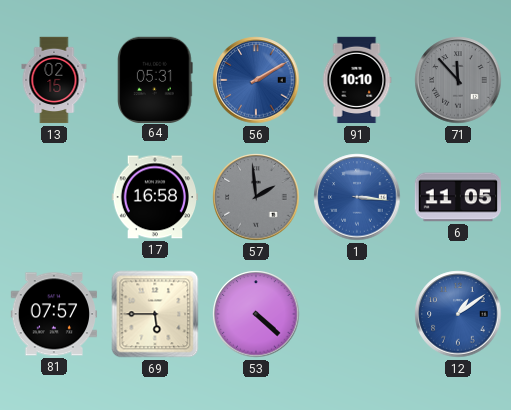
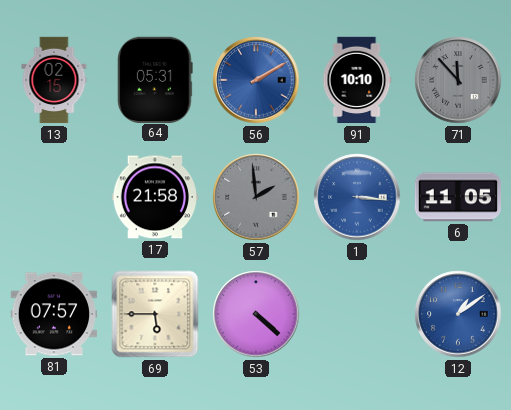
17: 16:58 -> 21:58
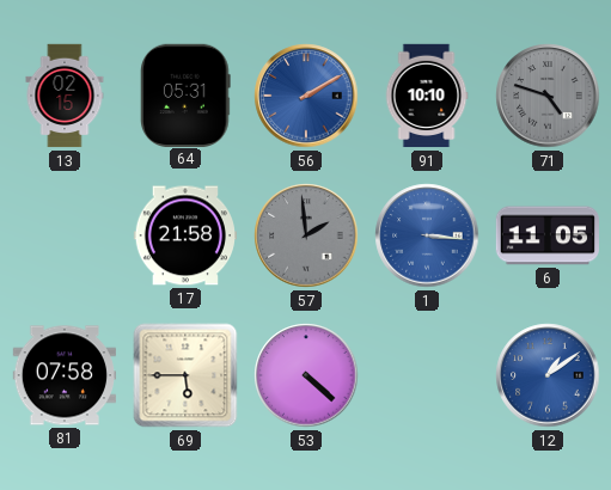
71: 11:53 -> 4:48
81: 07:57 -> 07:58
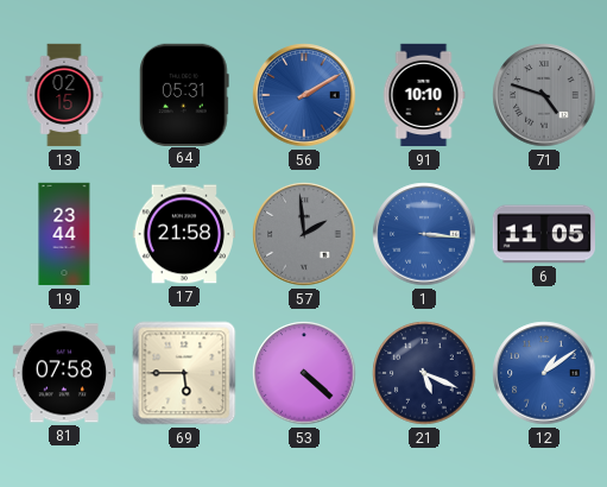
19: none -> 23:44
21: none -> 5:19
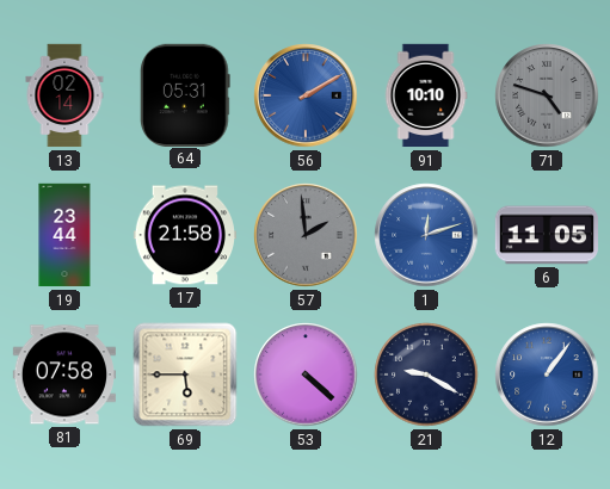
13: 02:15 -> 02:14
1: 3:16 -> 12:12
21: 5:19 -> 9:20
12: 1:09 -> 1:06
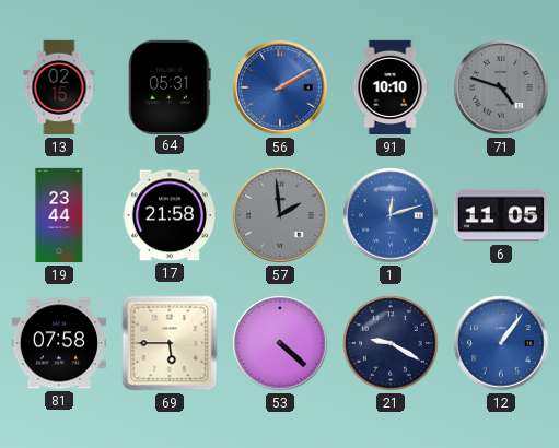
13: 02:14 -> 02:15
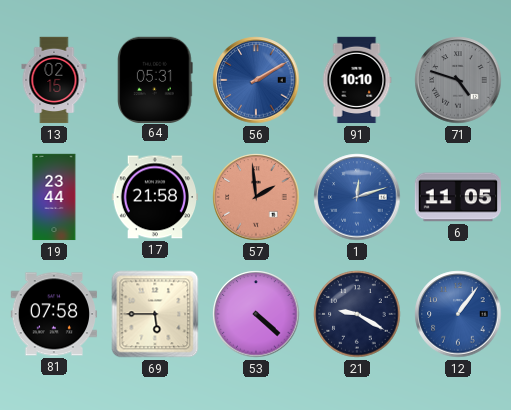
57 dial: grey -> salmon
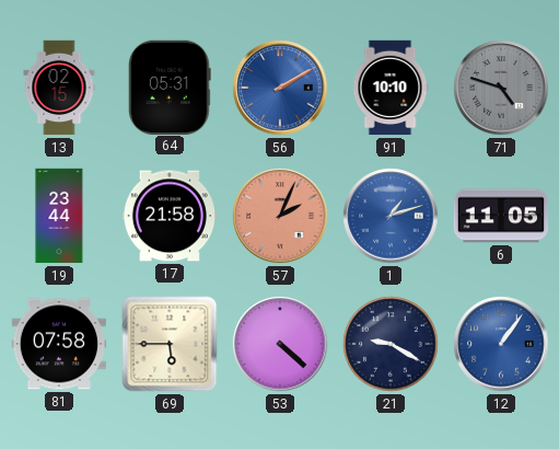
57: 1:59 -> 2:04
1: 12:12 -> 1:12
